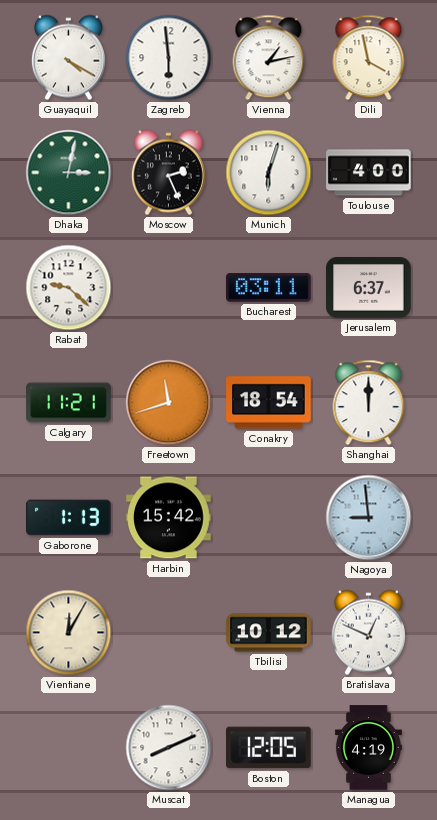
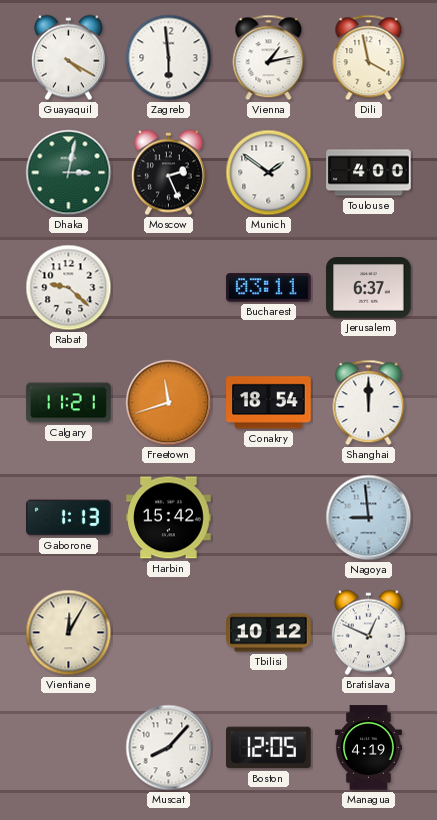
Munich: 6:03 -> 1:51
Muscat: 8:11 -> 8:07
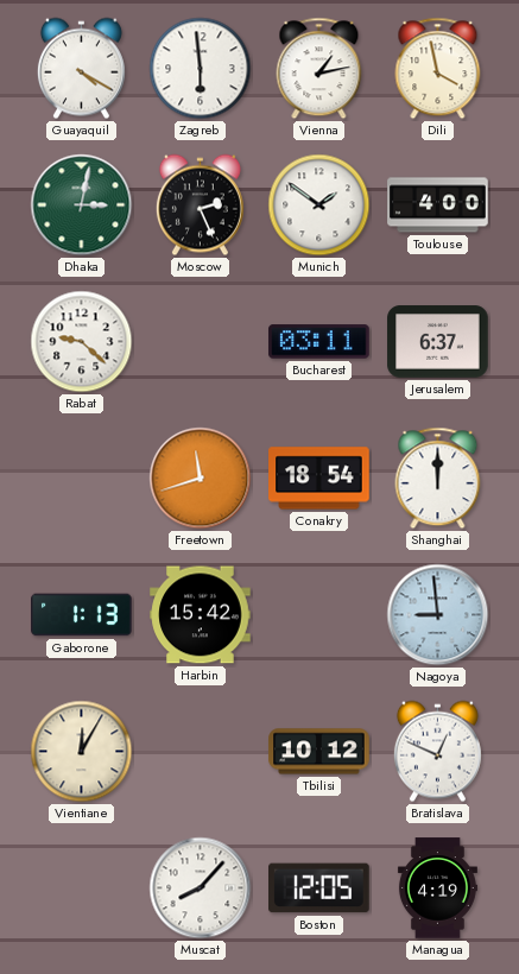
Calgary: 11:21 -> none
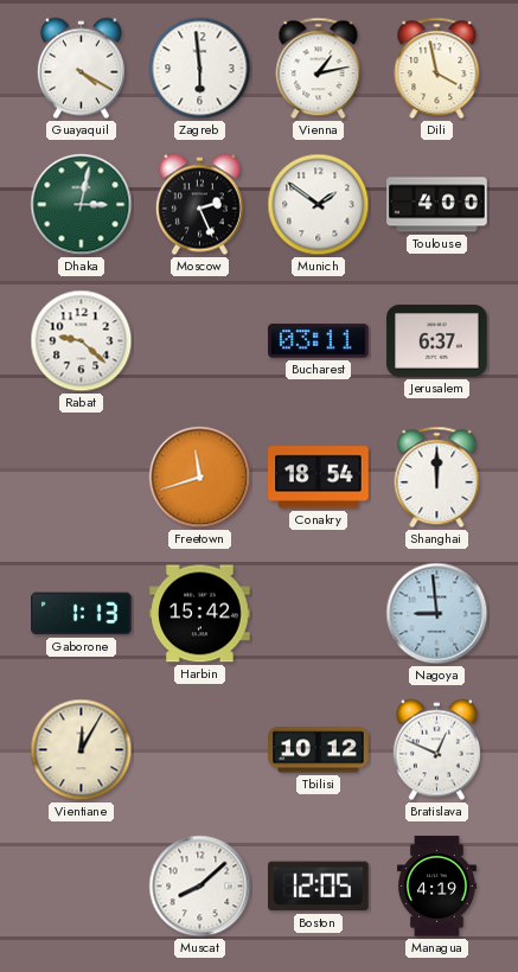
Muscat: 8:07 -> 8:08
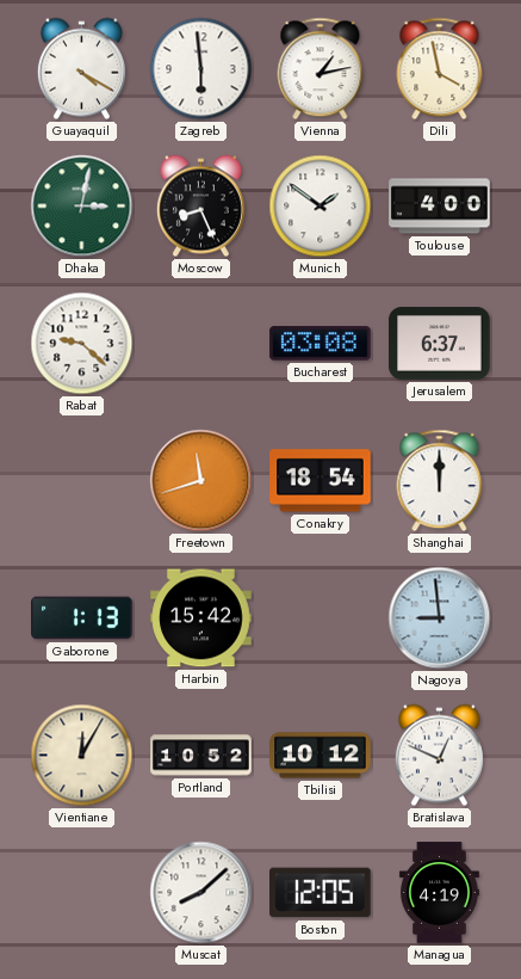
Moscow: 2:26 -> 8:26
Bucharest: 03:11 -> 03:08
Portland: none -> 10:52
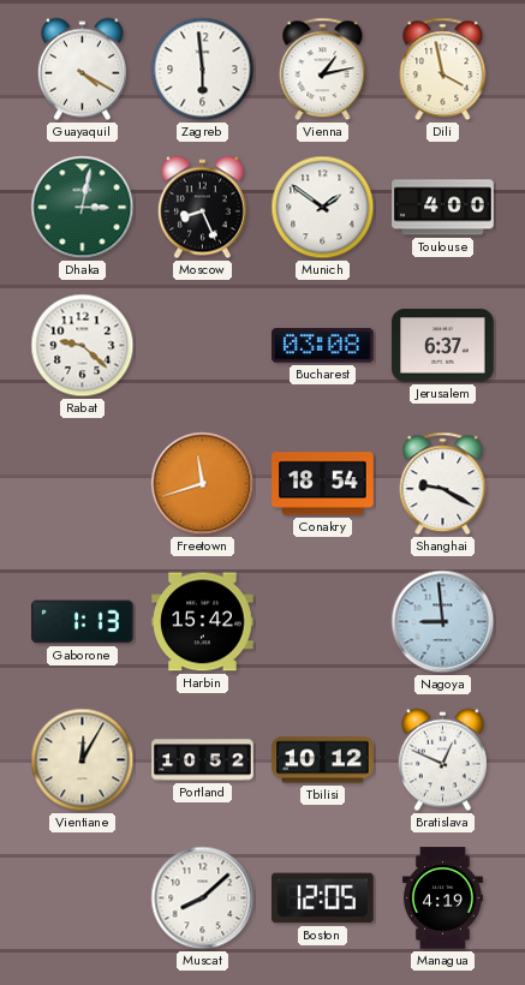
Shanghai: 12:00 -> 9:20
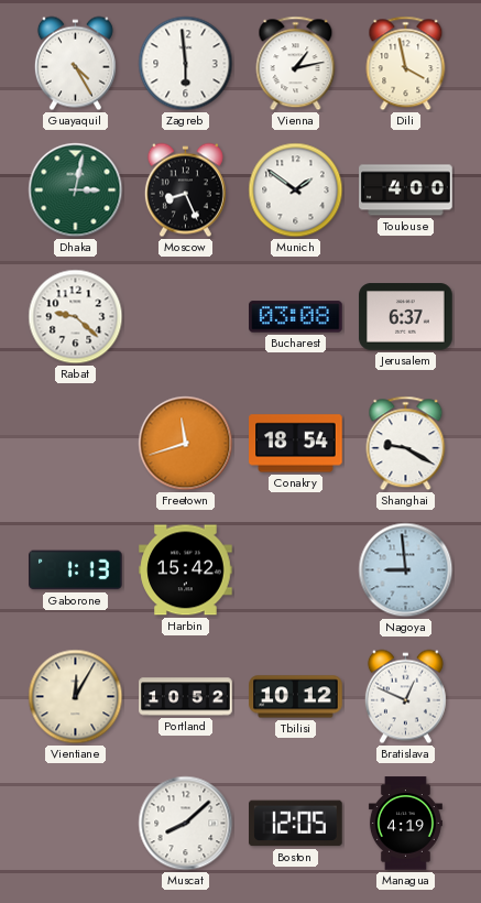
Guayaquil: 4:20 -> 4:25
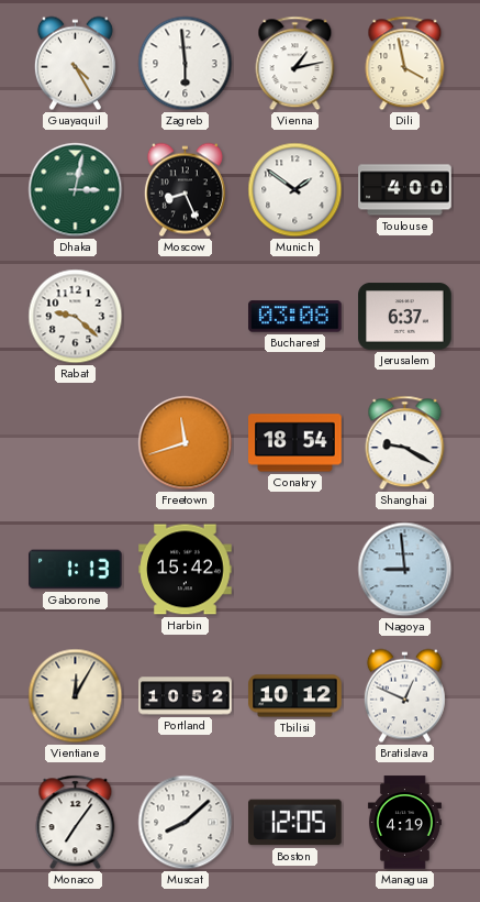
Monaco: none -> 7:06
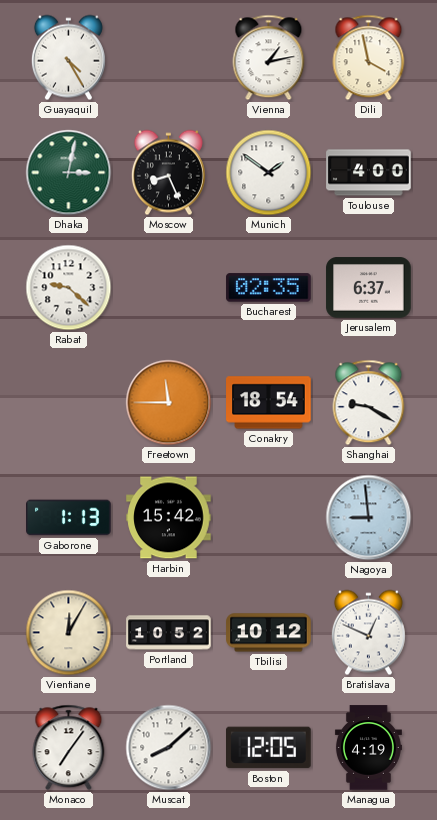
Zagreb: 5:59 -> none
Bucharest: 03:08 -> 02:35
Freetown: 11:42 -> 11:45
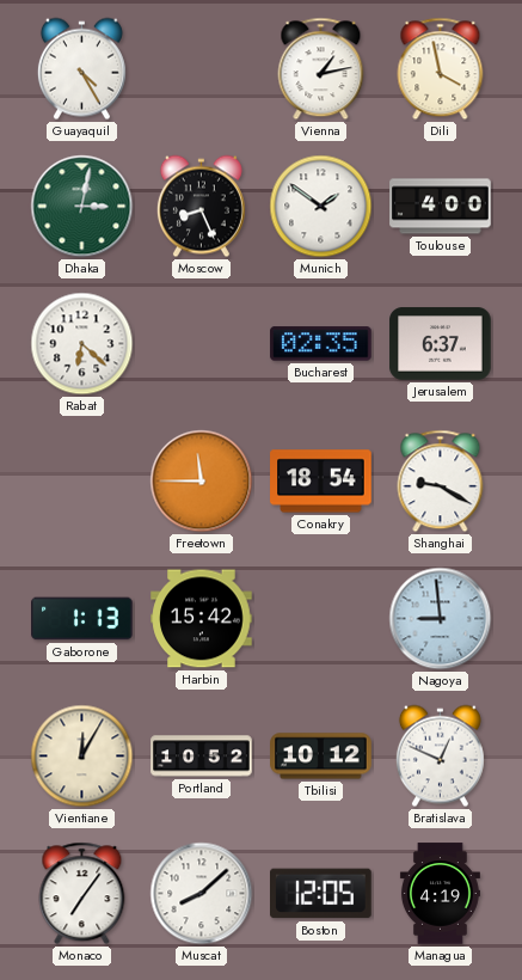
Rabat: 9:22 -> 6:22
